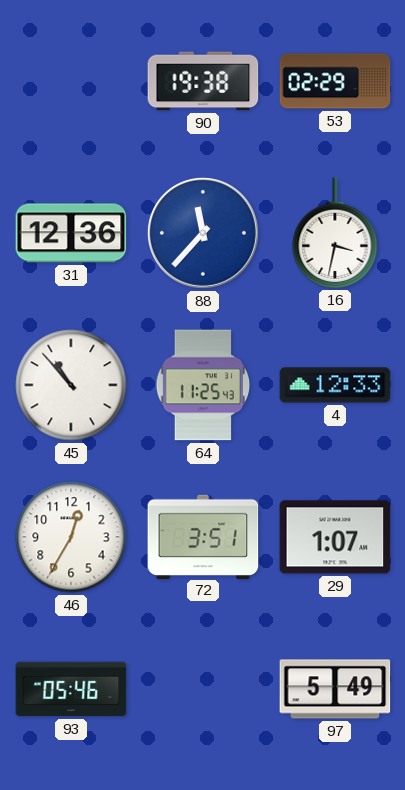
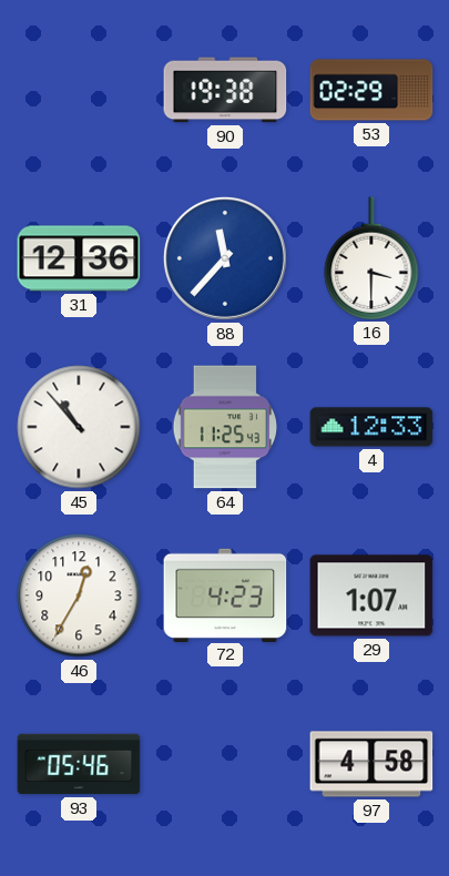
16: 3:32 -> 3:30
72: 3:51 -> 4:23
97: 5:49 -> 4:58
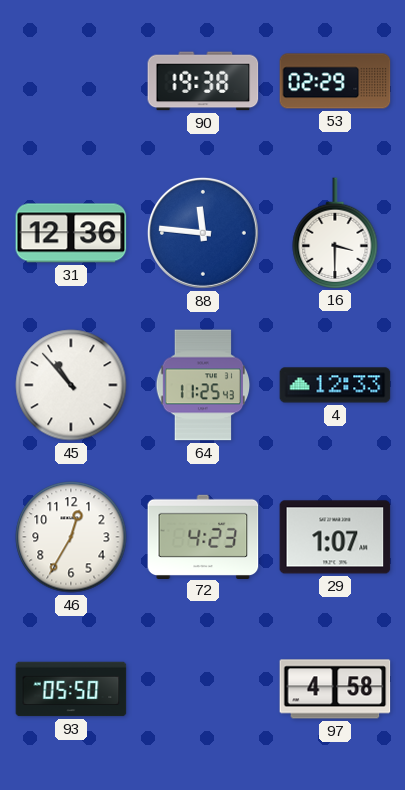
88: 11:37 -> 11:46
93: 05:46 -> 05:50
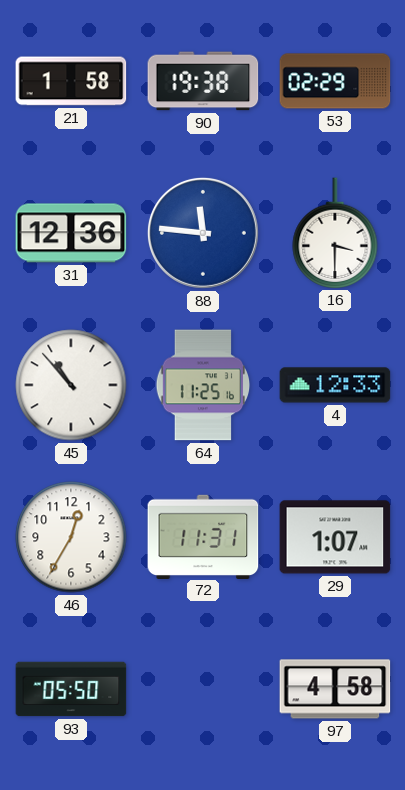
21: none -> 1:58
64: 11:25:43 -> 11:25:16
72: 4:23 -> 11:31
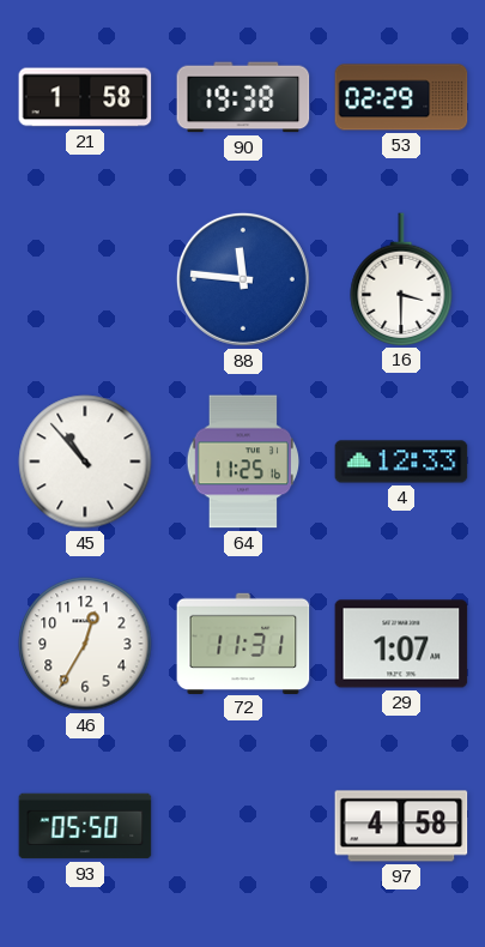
31: 12:36 -> none
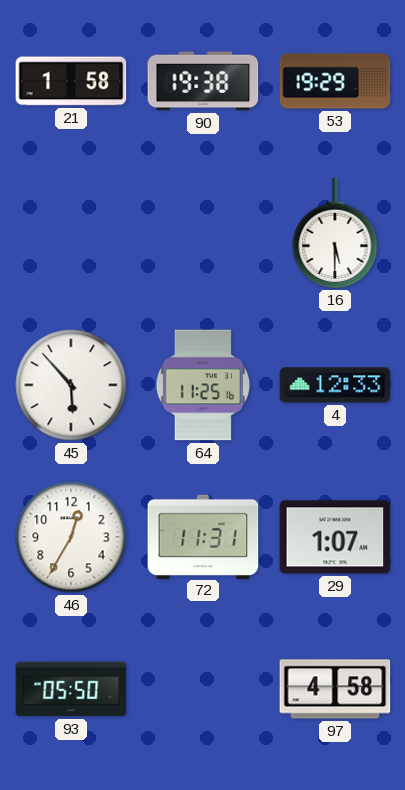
53: 02:29 -> 19:29
88: 11:46 -> none
16: 3:30 -> 5:30
45: 10:53 -> 5:53
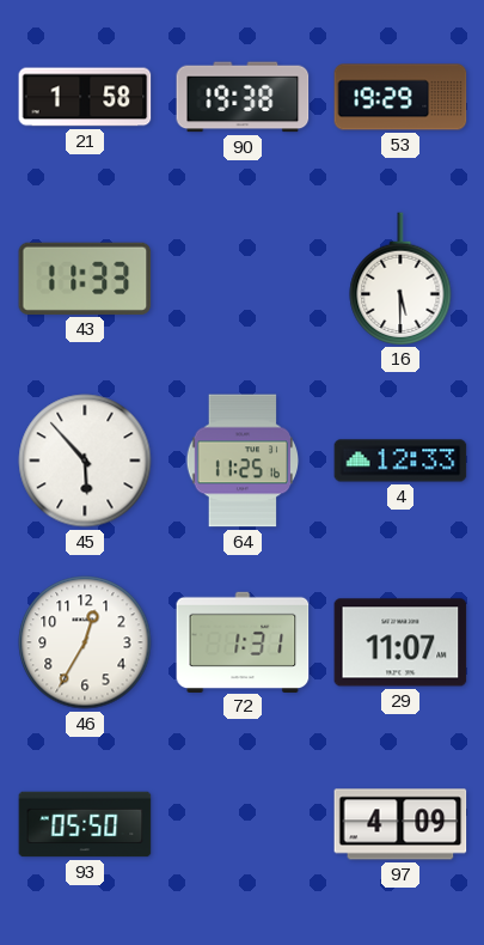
43: none -> 11:33
72: 11:31 -> 1:31
29: 1:07 -> 11:07
97: 4:58 -> 4:09
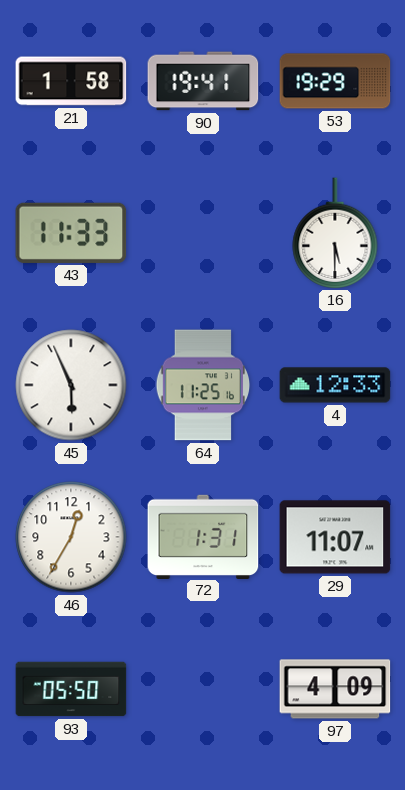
90: 19:38 -> 19:41
45: 5:53 -> 5:56
